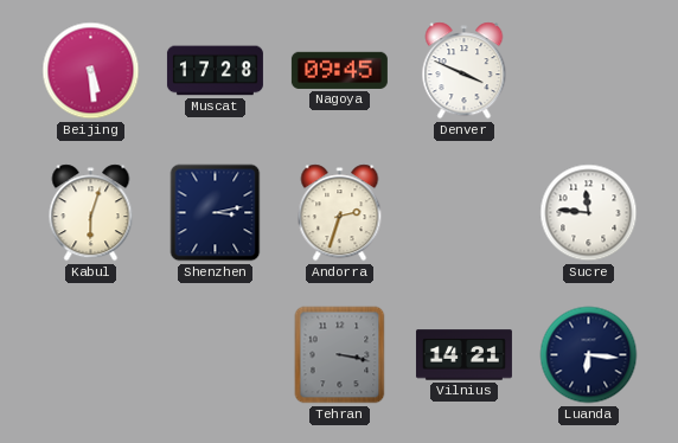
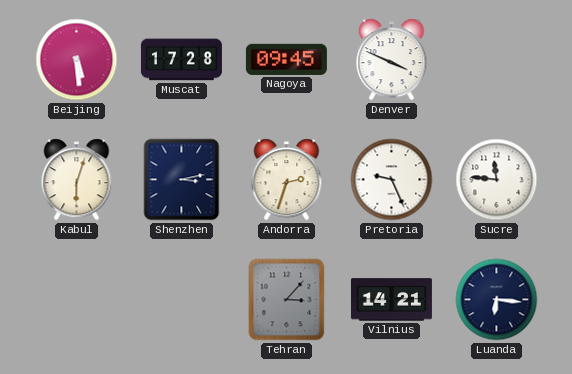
Pretoria: none -> 9:26
Tehran: 3:17 -> 3:07
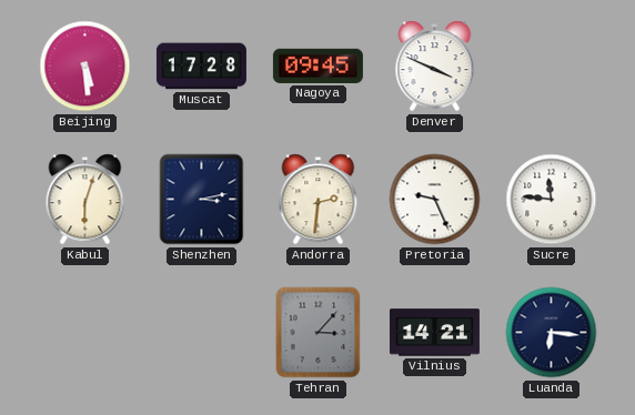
Andorra: 2:33 -> 2:31
